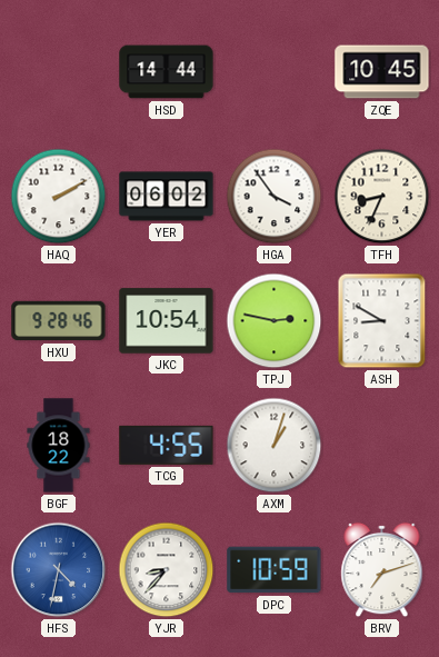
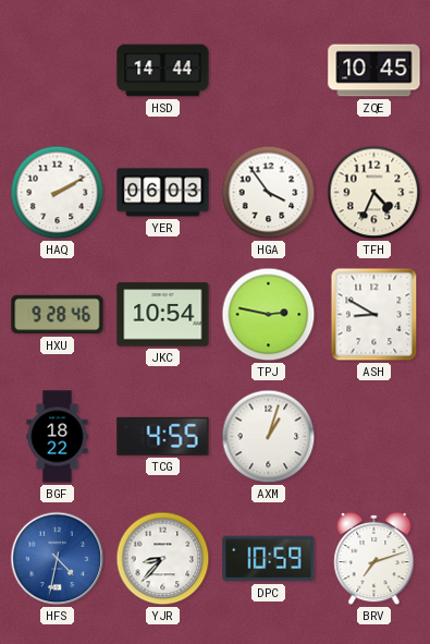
YER: 06:02 -> 06:03
TFH: 8:34 -> 4:34
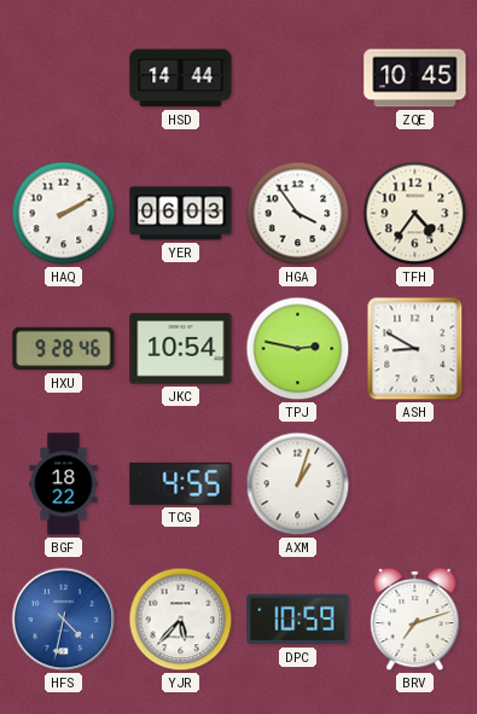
TFH: 4:34 -> 4:36
YJR: 8:37 -> 5:37
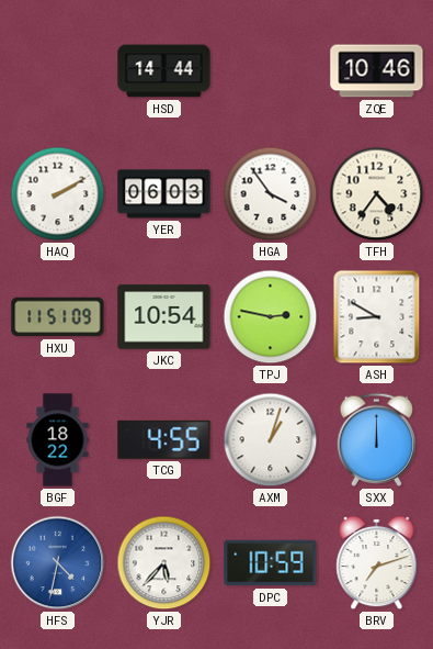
ZQE: 10:45 -> 10:46
HXU: 9:28 -> 11:51
SXX: none -> 12:00
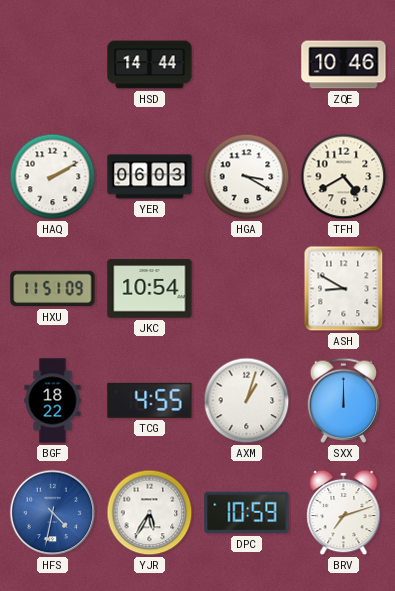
HGA: 3:54 -> 3:20
TFH: 4:36 -> 4:40
TPJ: 2:47 -> none
YJR: 5:37 -> 5:35
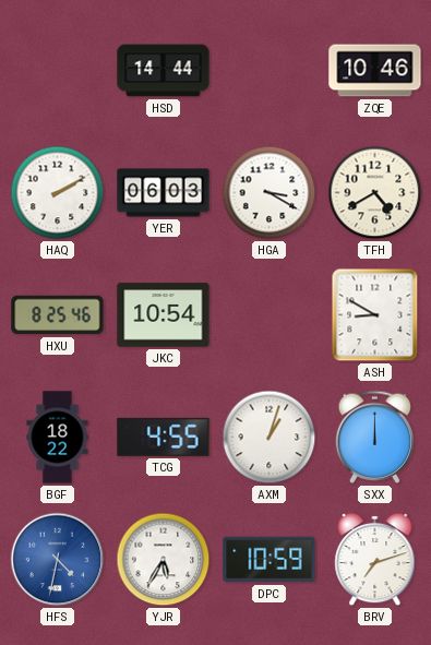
HXU: 11:51 -> 8:25
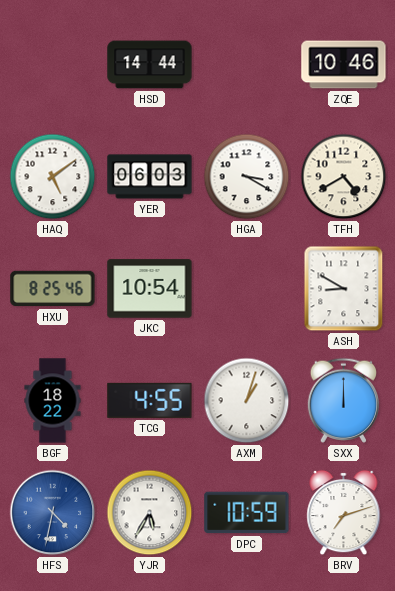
HAQ: 2:10 -> 5:09
